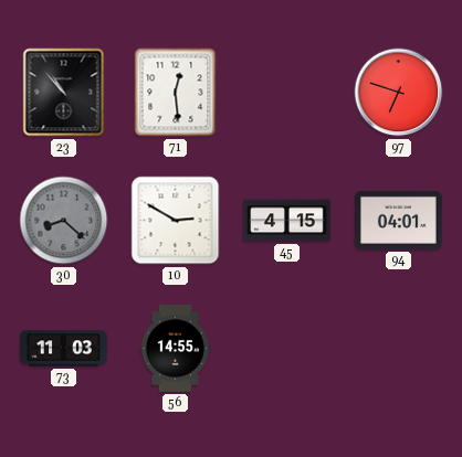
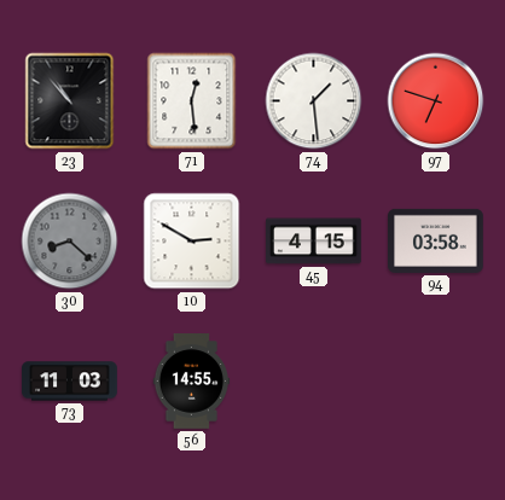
74: none -> 1:29
94: 04:01 -> 03:58
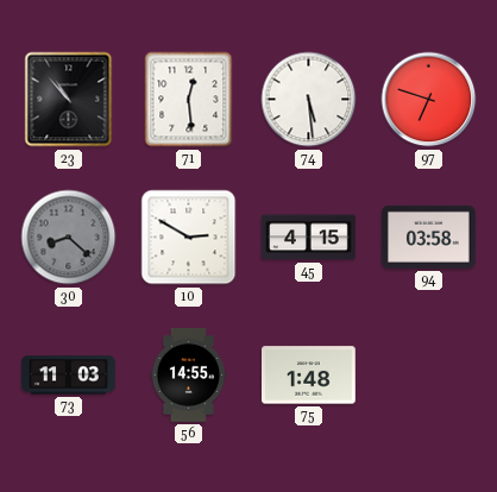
74: 1:29 -> 5:29
75: none -> 1:48
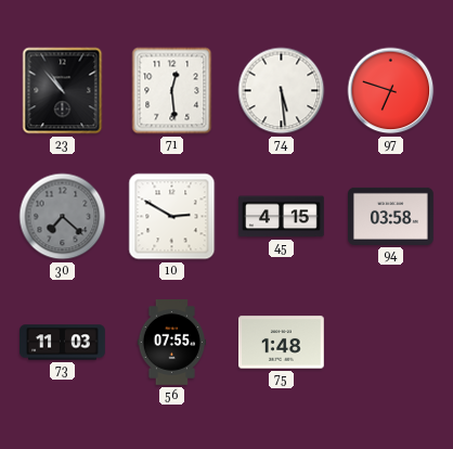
30: 8:22 -> 7:22
56: 14:55 -> 07:55
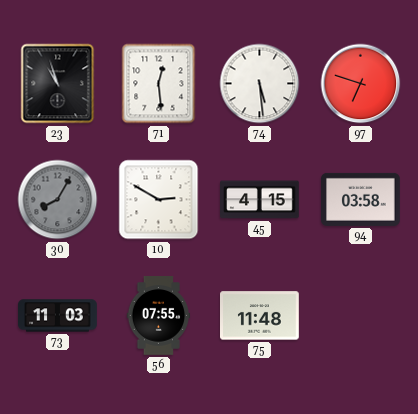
23: 10:53 -> 10:57
30: 7:22 -> 8:05
75: 1:48 -> 11:48
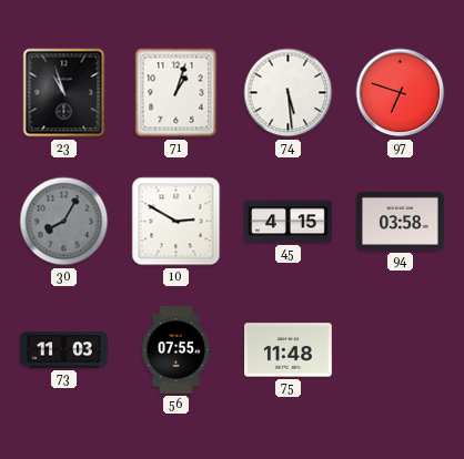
71: 12:29 -> 1:03
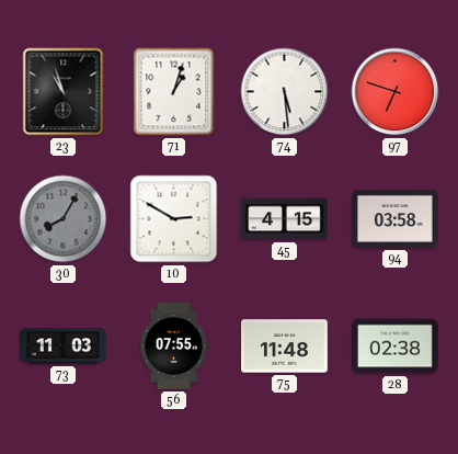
28: none -> 02:38
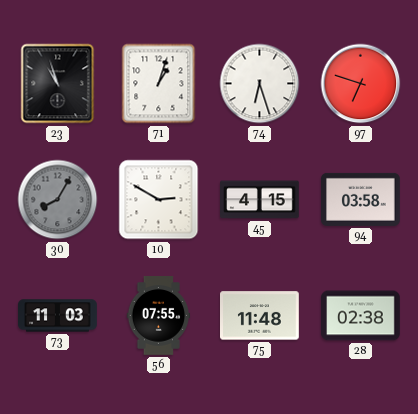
74: 5:29 -> 6:27
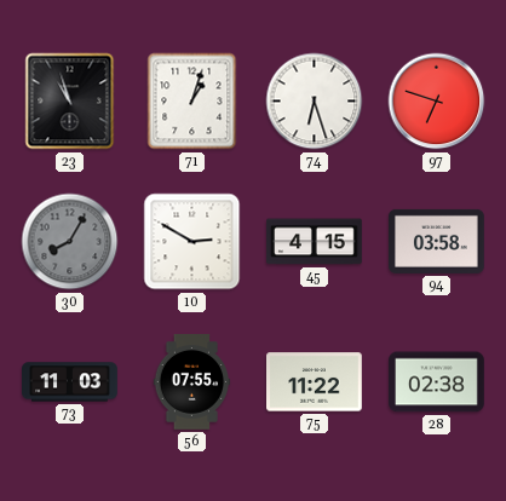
75: 11:48 -> 11:22
